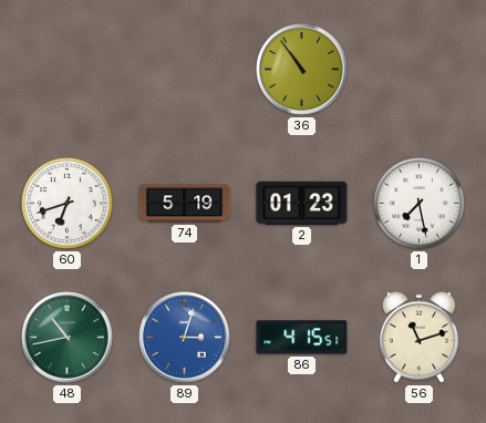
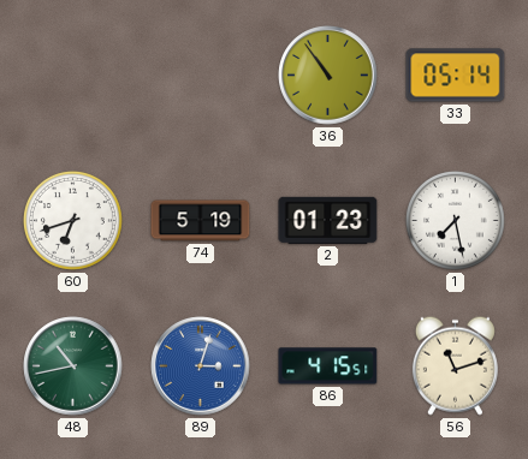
33: none -> 05:14
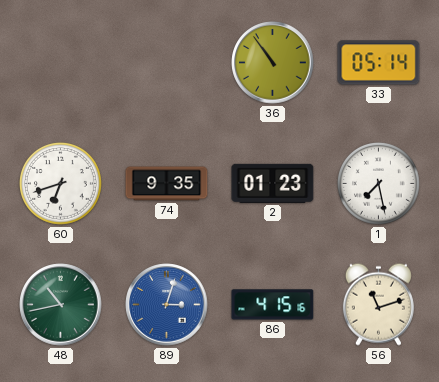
74: 5:19 -> 9:35
86: 4:15:51 -> 4:15:16
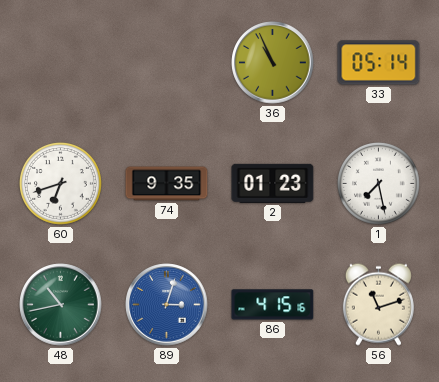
36: 10:54 -> 10:56
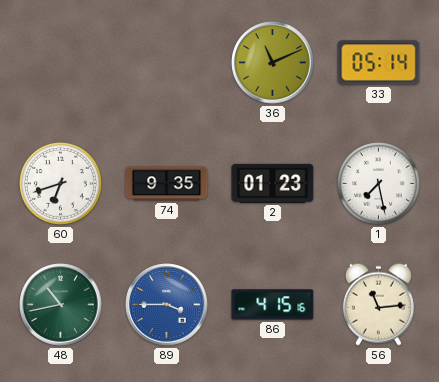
36: 10:56 -> 11:11
89: 3:03 -> 3:45
56: 11:12 -> 11:14
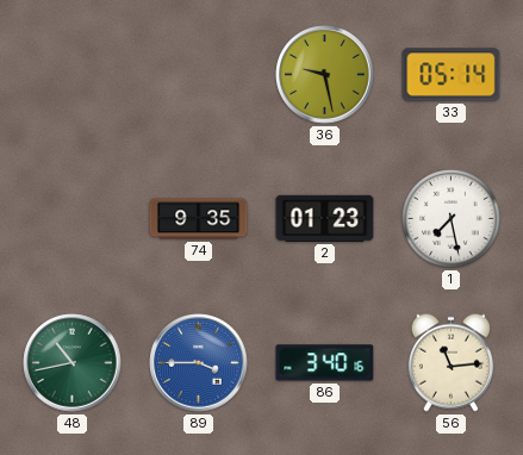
36: 11:11 -> 9:28
60: 6:42 -> none
86: 4:15 -> 3:40
